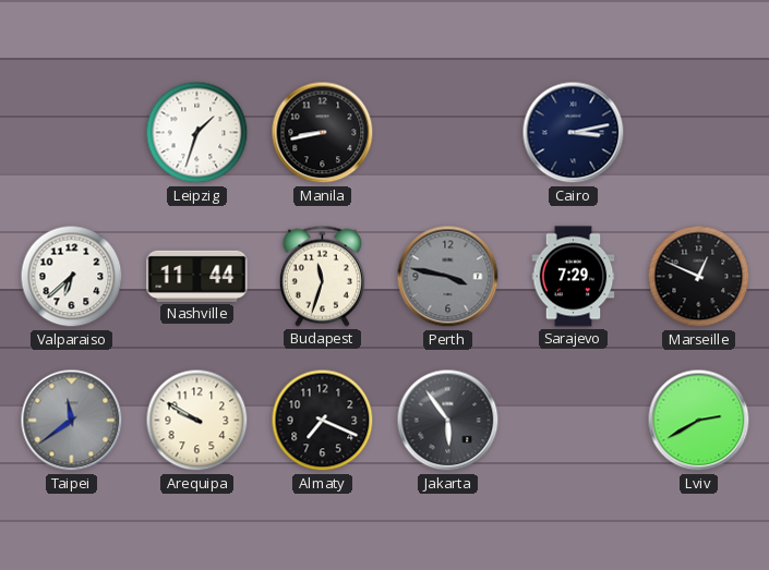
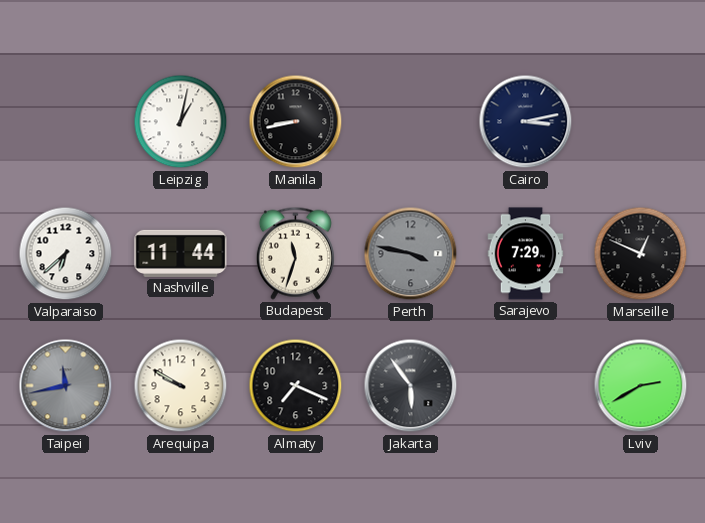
Leipzig: 1:33 -> 1:02
Taipei: 11:39 -> 11:43
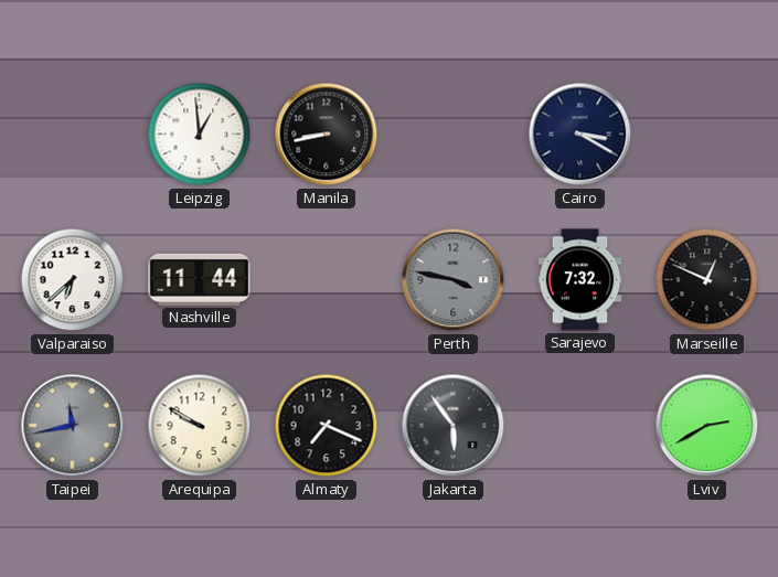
Leipzig: 1:02 -> 12:59
Cairo: 3:13 -> 3:20
Budapest: 11:33 -> none
Sarajevo: 7:29 -> 7:32
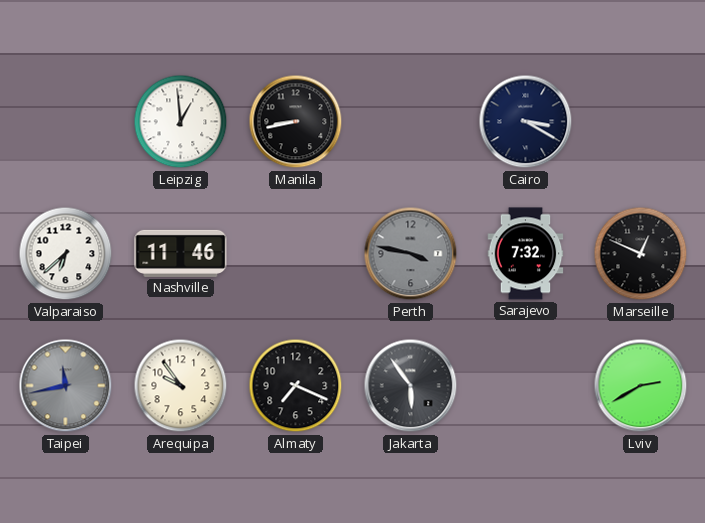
Nashville: 11:44 -> 11:46
Arequipa: 9:50 -> 9:54
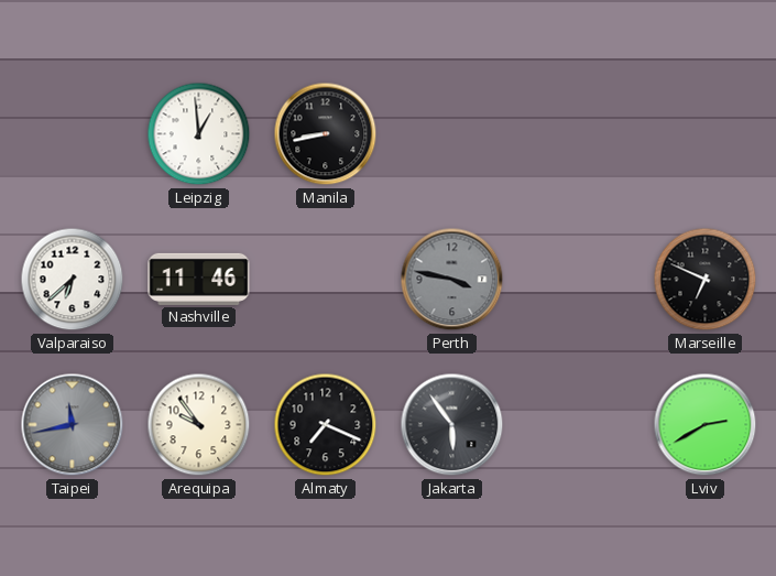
Cairo: 3:20 -> none
Sarajevo: 7:32 -> none
Marseille: 12:49 -> 6:49
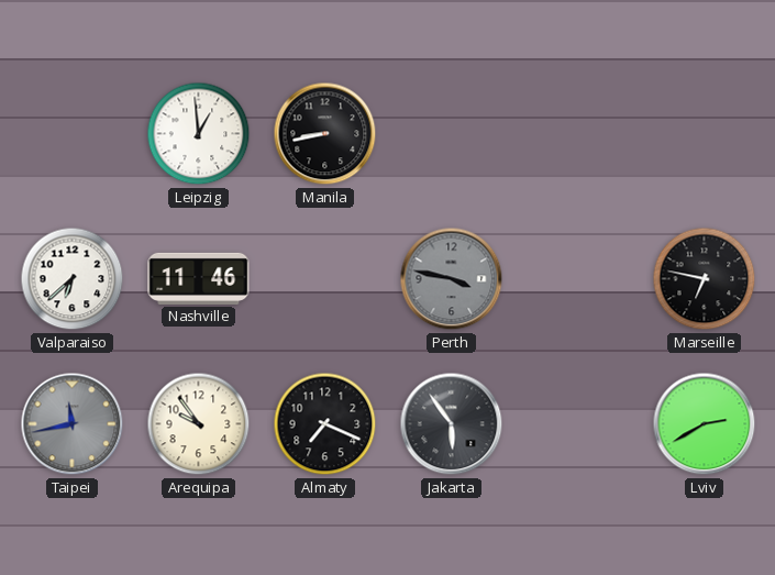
Marseille: 6:49 -> 6:47
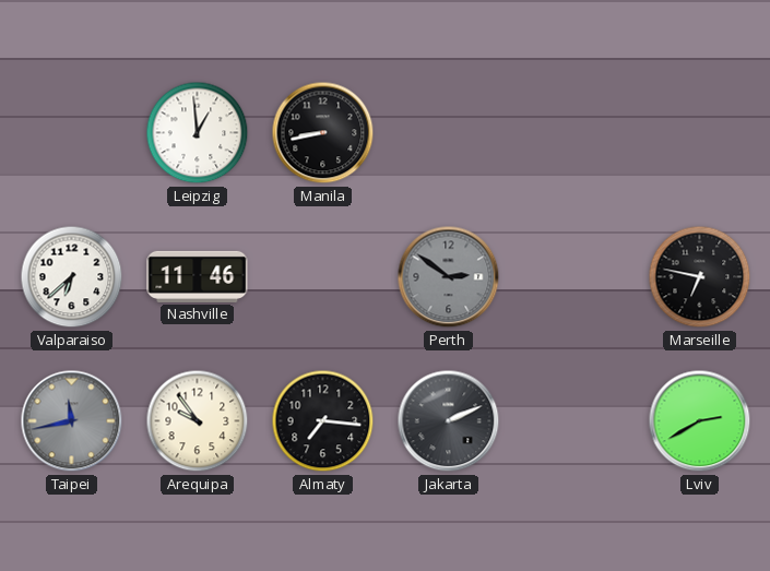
Perth: 3:47 -> 2:51
Almaty: 7:19 -> 7:16
Jakarta: 5:54 -> 2:11
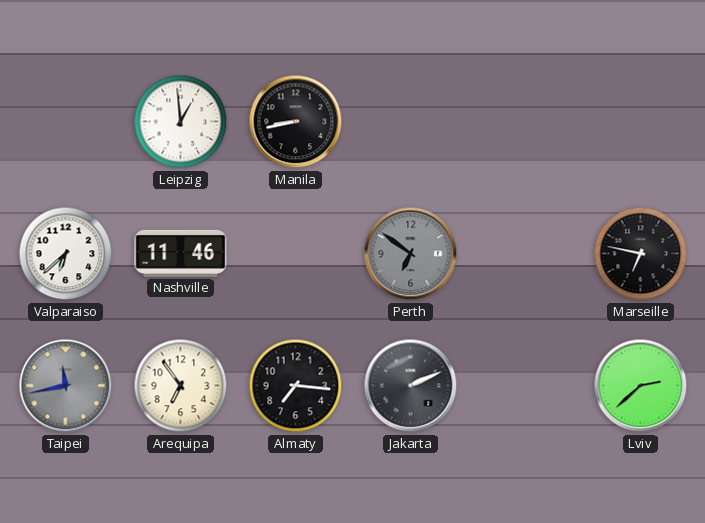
Perth: 2:51 -> 6:51
Arequipa: 9:54 -> 6:54
Lviv: 2:40 -> 2:38
